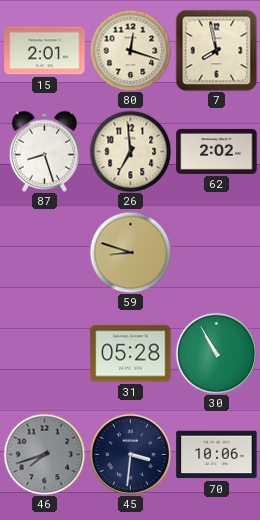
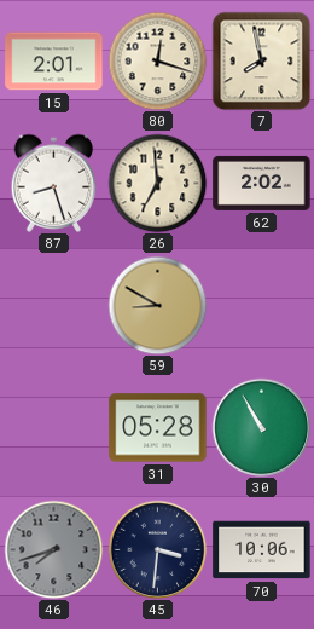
59: 8:48 -> 8:50
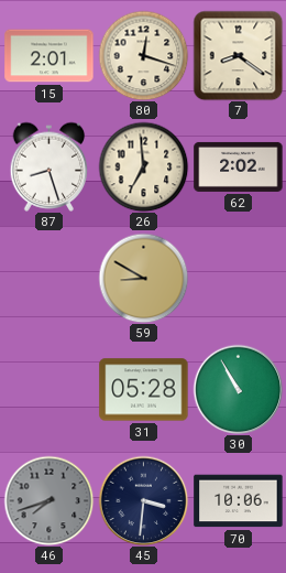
7: 7:58 -> 8:21
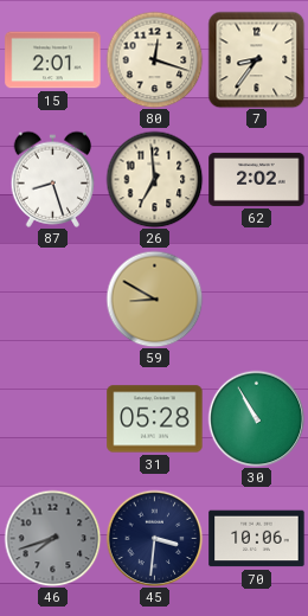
7: 8:21 -> 8:36
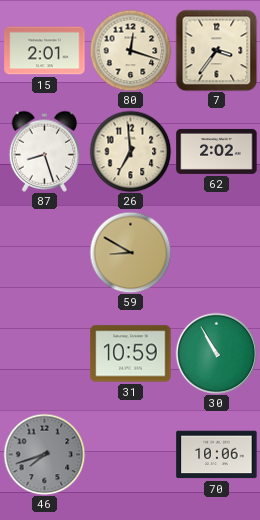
7: 8:36 -> 3:36
31: 05:28 -> 10:59
45: 3:31 -> none
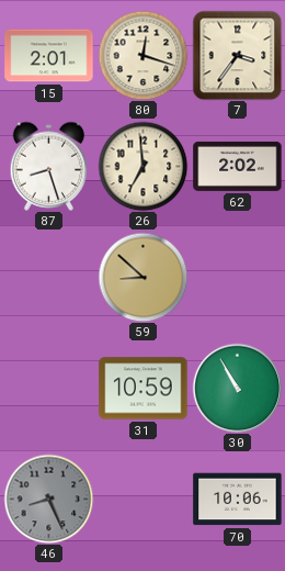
59: 8:50 -> 8:52
46: 7:42 -> 8:26
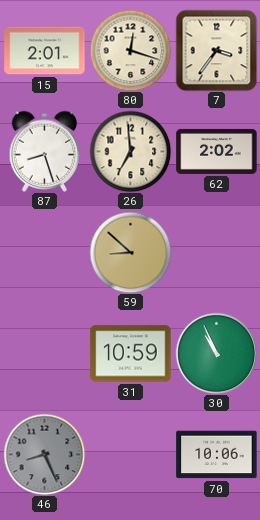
30: 10:55 -> 10:56
